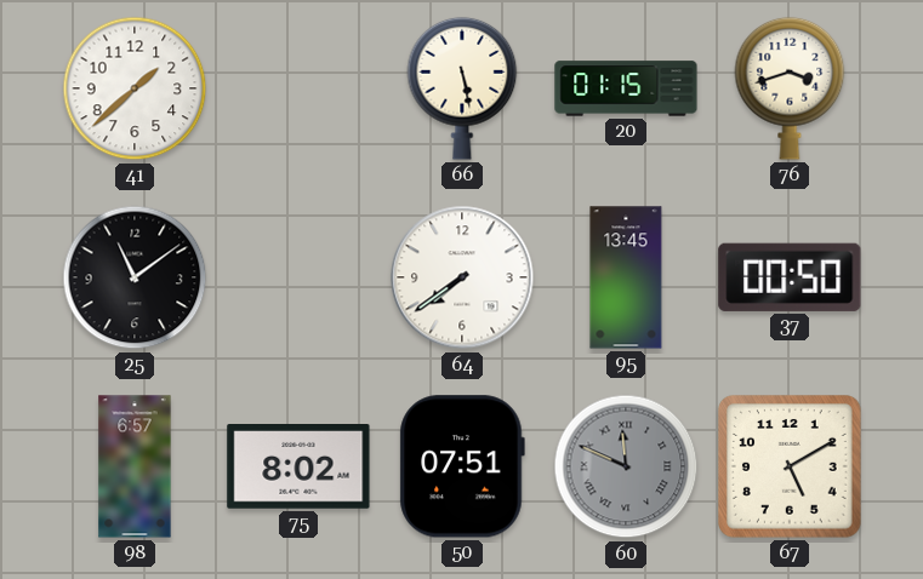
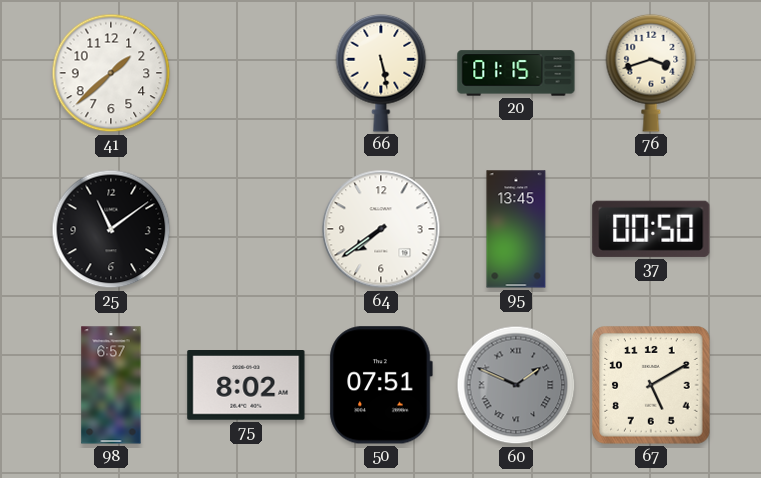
60: 11:49 -> 1:49
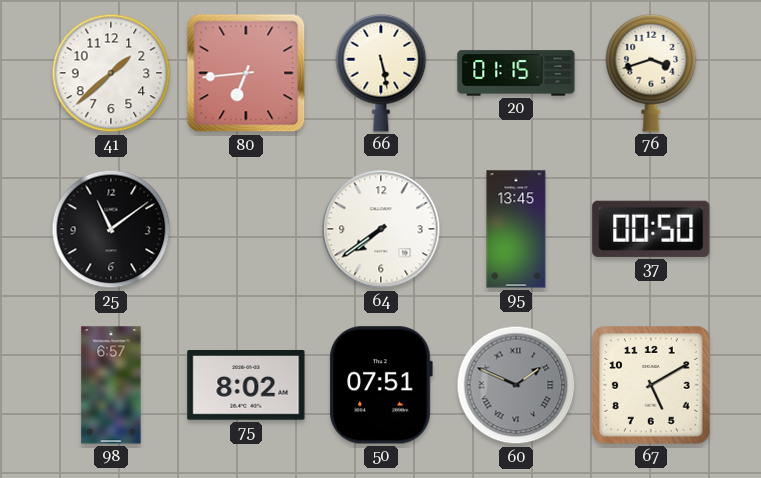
80: none -> 6:44
